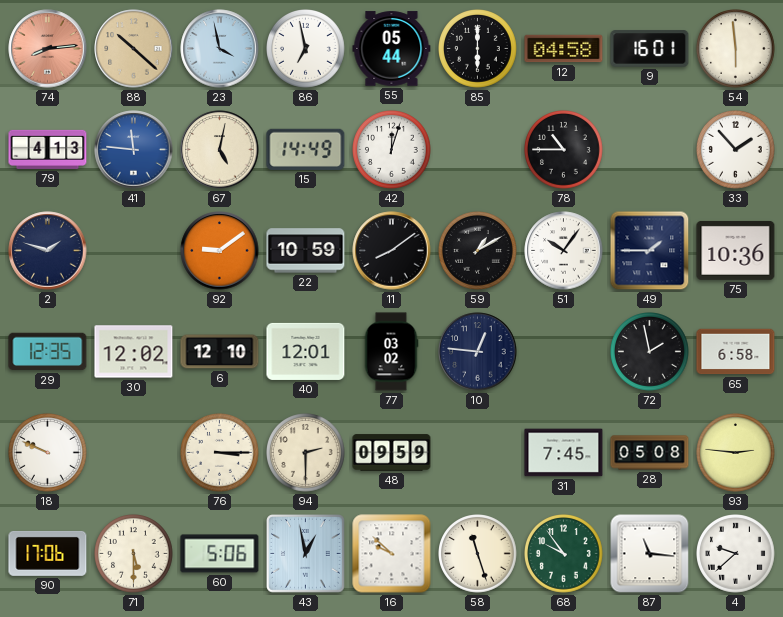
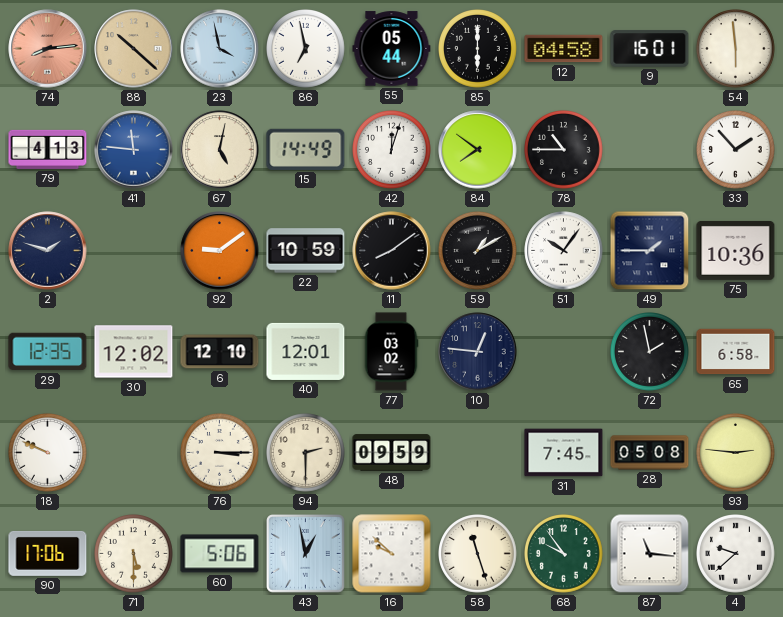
84: none -> 7:51
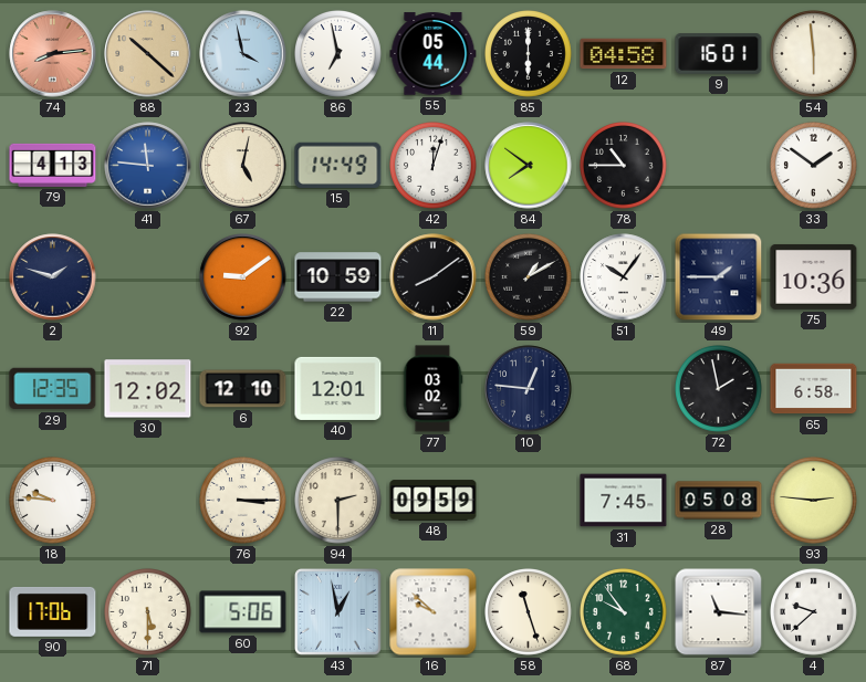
33: 1:53 -> 1:51
18: 9:49 -> 9:46
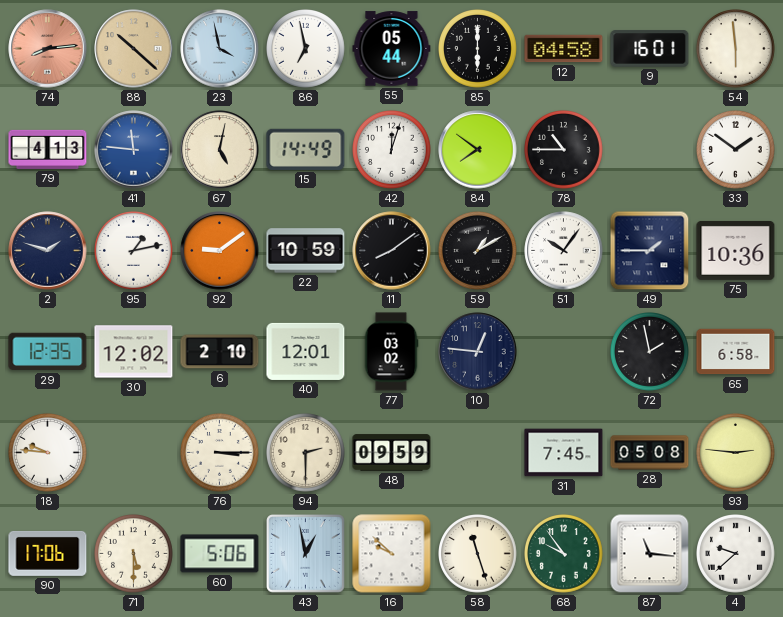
95: none -> 1:13
6: 12:10 -> 2:10
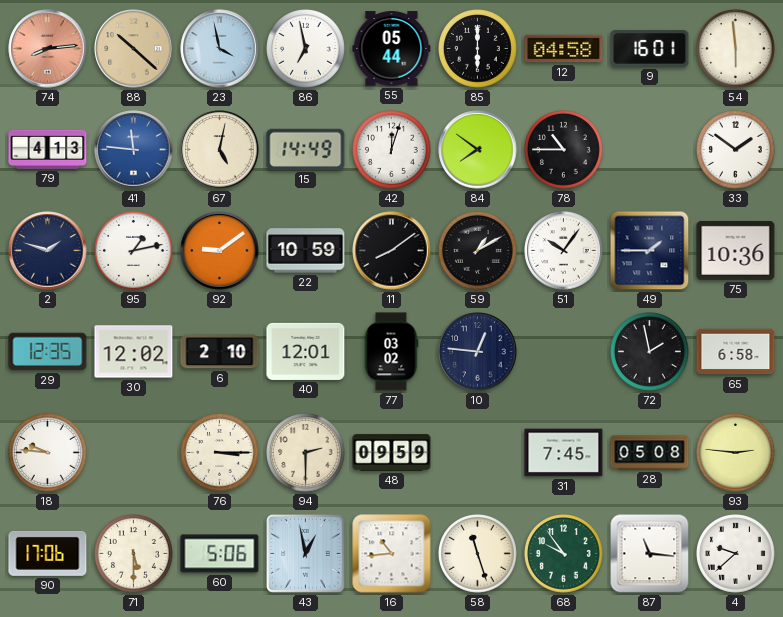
16: 9:52 -> 10:44
